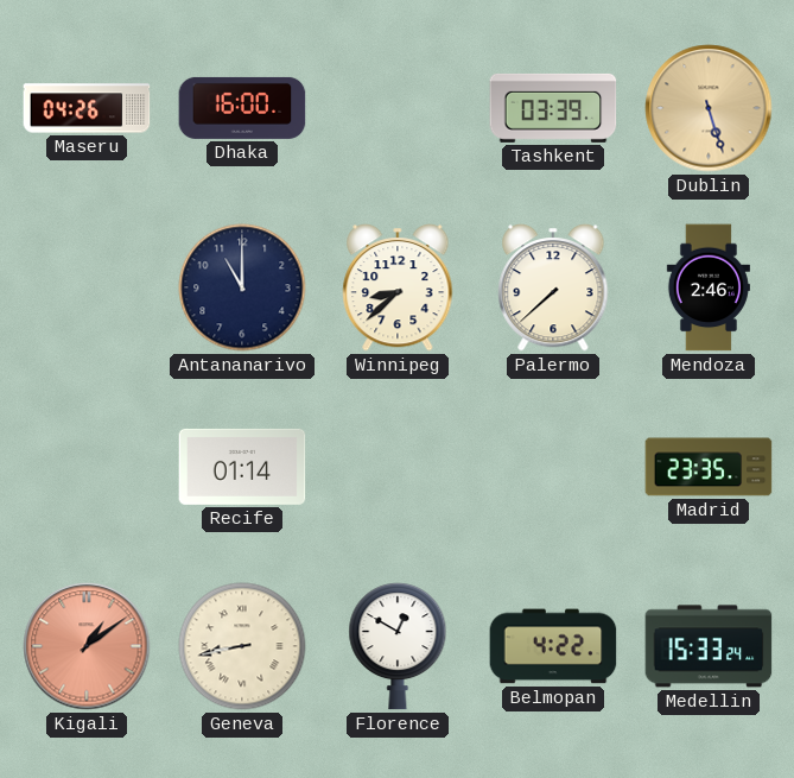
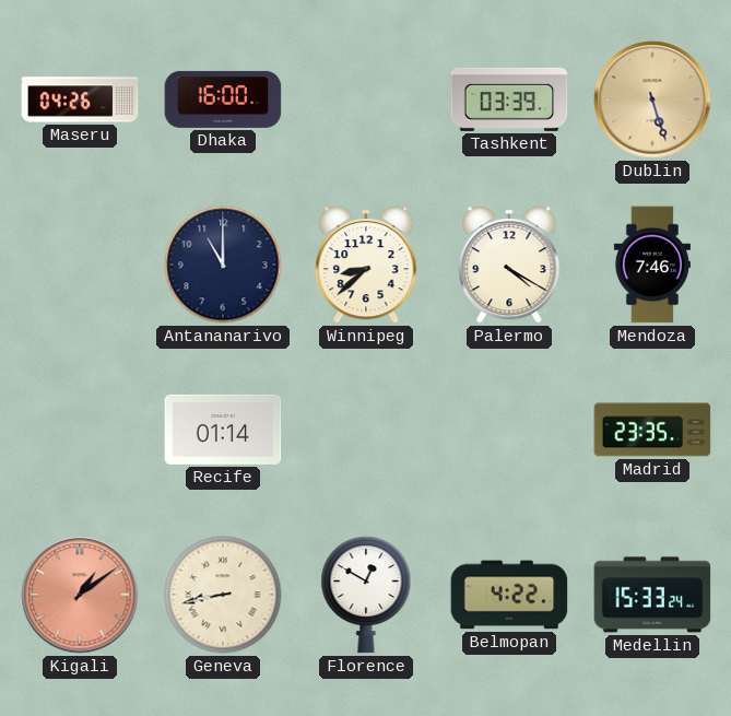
Palermo: 7:38 -> 4:20
Mendoza: 2:46 -> 7:46
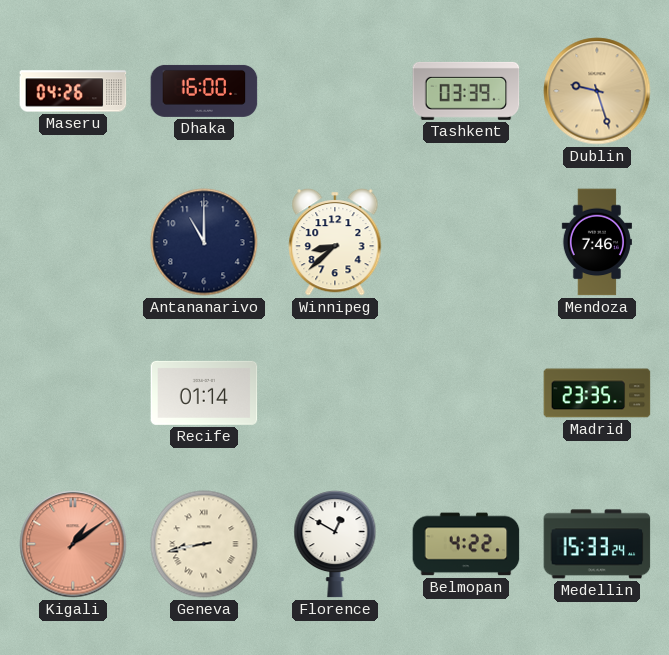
Dublin: 5:27 -> 9:27
Palermo: 4:20 -> none
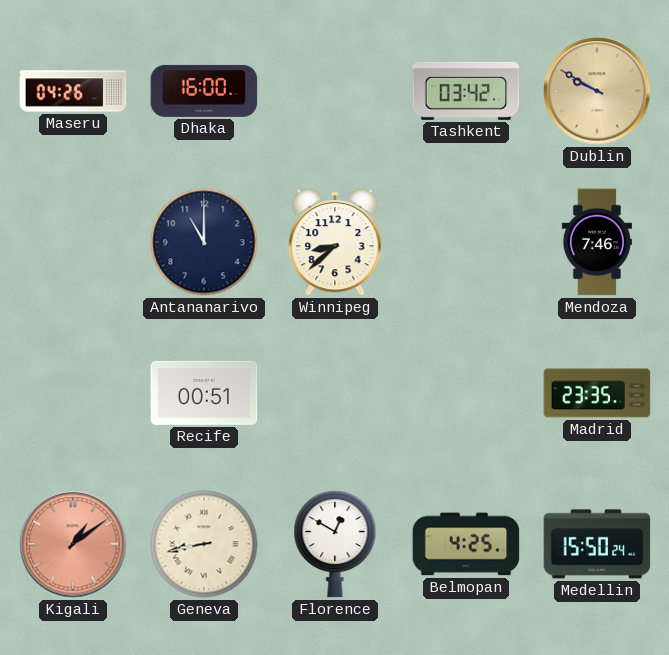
Tashkent: 03:39 -> 03:42
Dublin: 9:27 -> 9:50
Recife: 01:14 -> 00:51
Belmopan: 4:22 -> 4:25
Medellin: 15:33 -> 15:50
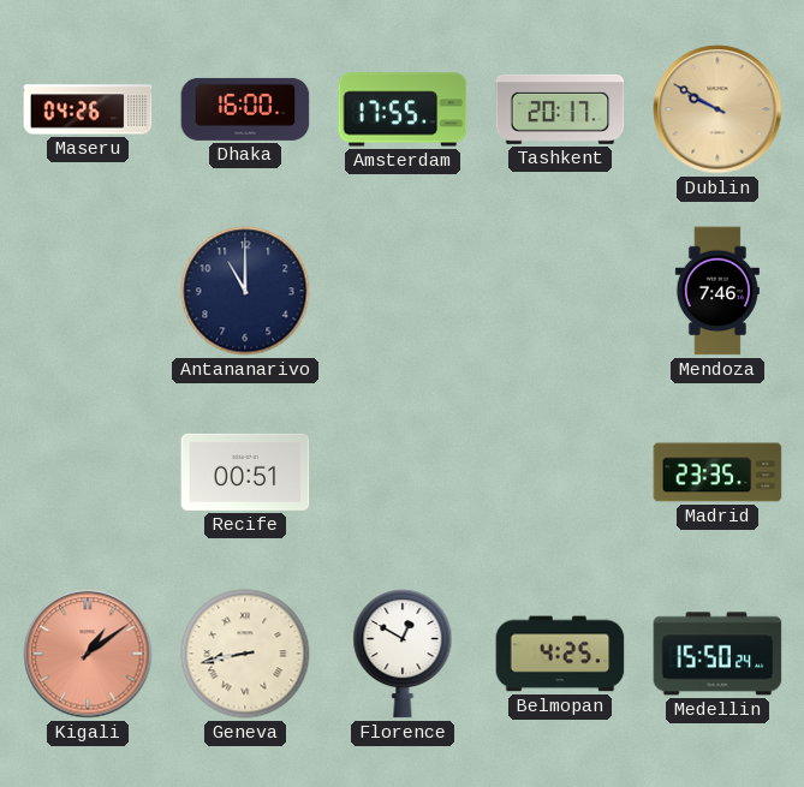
Amsterdam: none -> 17:55
Tashkent: 03:42 -> 20:17
Winnipeg: 8:38 -> none
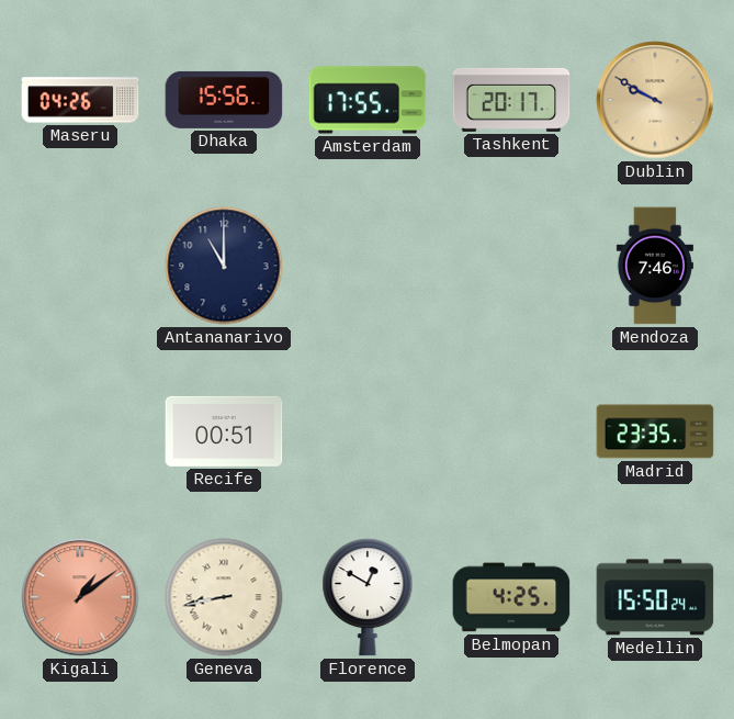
Dhaka: 16:00 -> 15:56
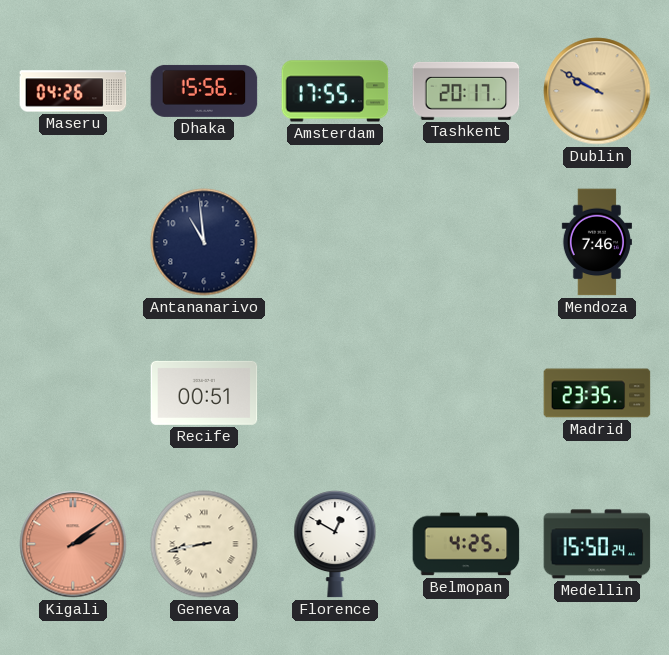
Antananarivo: 11:00 -> 10:59
Kigali: 1:09 -> 2:09
